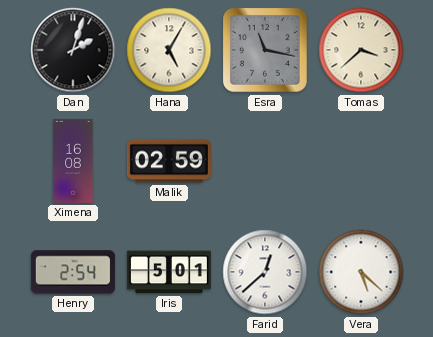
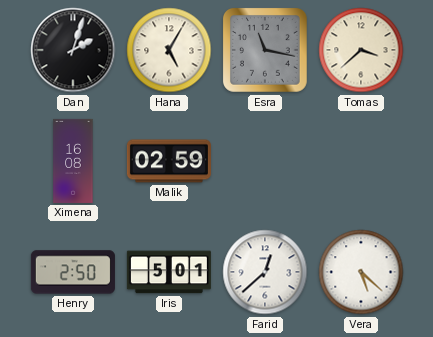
Henry: 2:54 -> 2:50
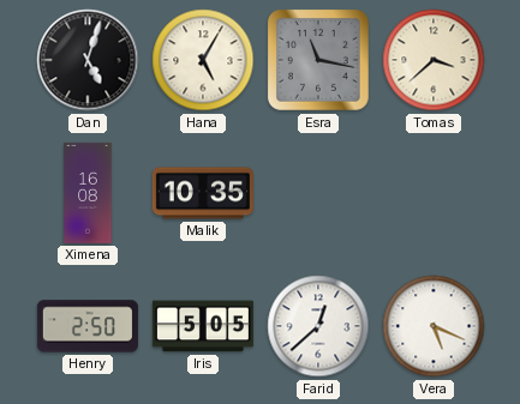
Dan: 2:03 -> 5:03
Malik: 02:59 -> 10:35
Iris: 5:01 -> 5:05
Vera: 5:22 -> 5:19
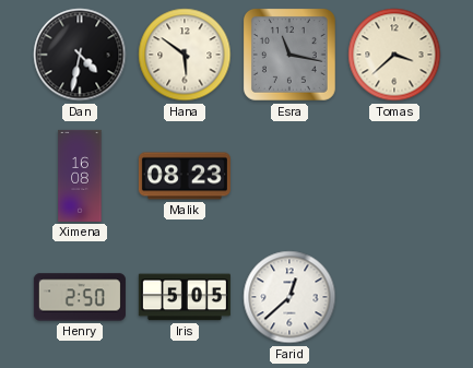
Dan: 5:03 -> 4:32
Hana: 5:05 -> 5:51
Malik: 10:35 -> 08:23
Vera: 5:19 -> none
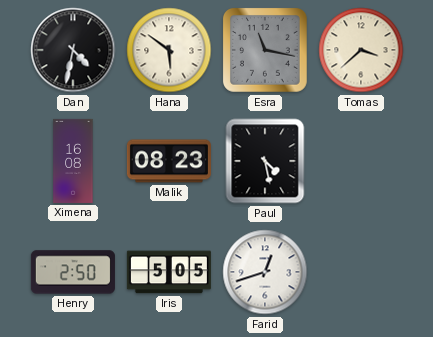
Paul: none -> 4:28
Farid: 12:38 -> 12:42
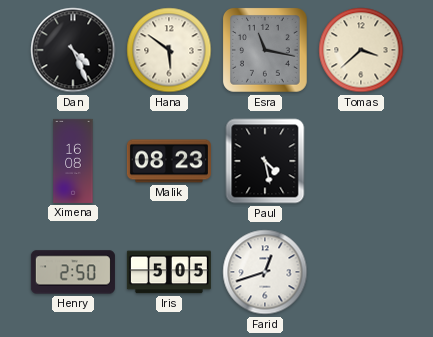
Dan: 4:32 -> 4:26
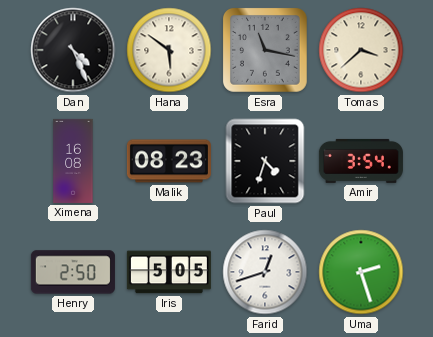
Paul: 4:28 -> 4:33
Amir: none -> 3:54
Uma: none -> 2:27
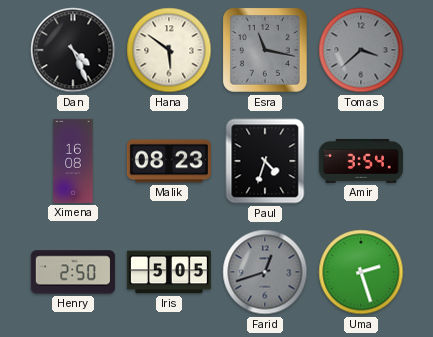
Tomas dial: cream -> grey
Farid dial: white -> grey
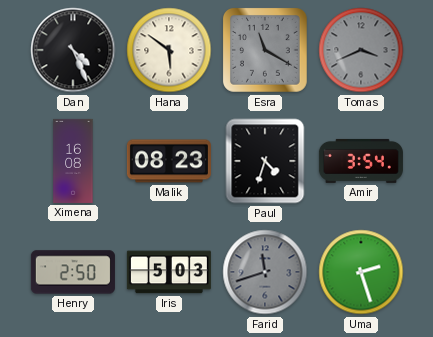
Esra: 11:17 -> 11:20
Tomas: 3:38 -> 3:41
Iris: 5:05 -> 5:03
Farid: 12:42 -> 11:42
